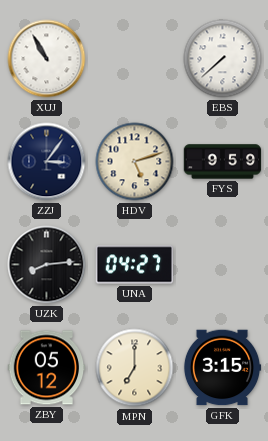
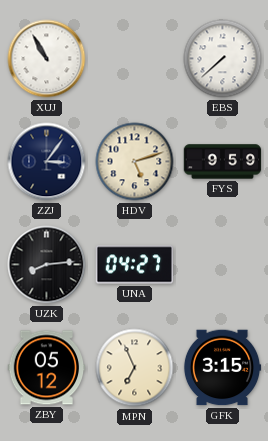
MPN: 7:00 -> 6:56
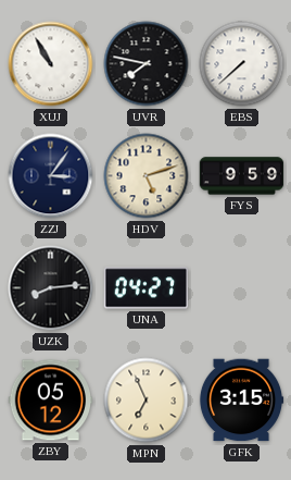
UVR: none -> 7:47
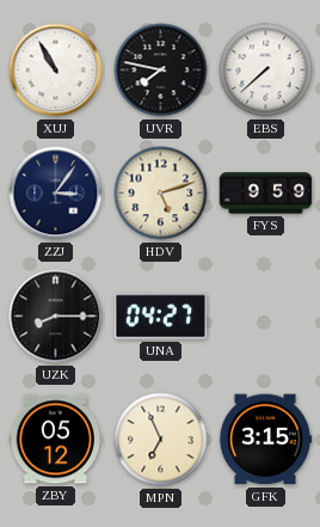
UZK: 8:14 -> 8:15
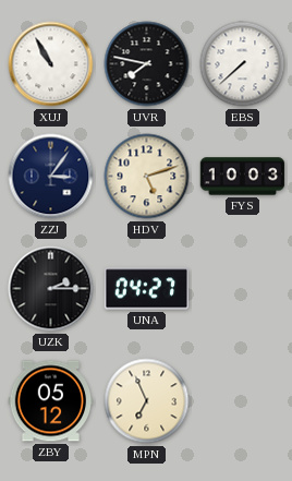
FYS: 9:59 -> 10:03
UZK: 8:15 -> 2:15
GFK: 3:15 -> none
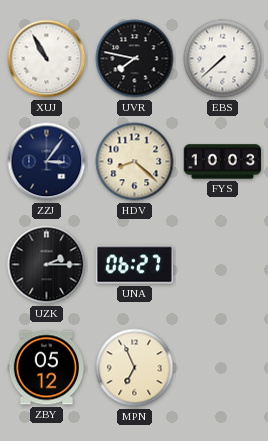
HDV: 5:12 -> 8:22
UNA: 04:27 -> 06:27
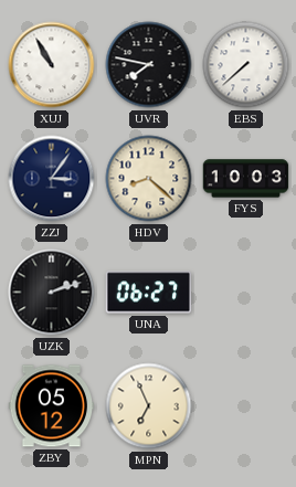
UZK: 2:15 -> 2:12
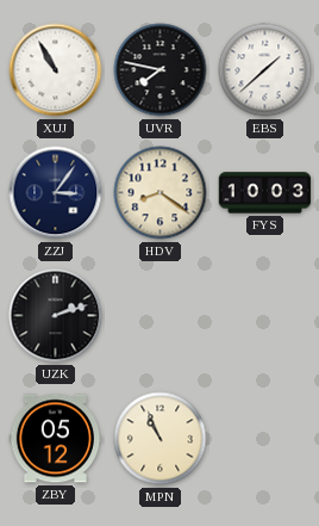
EBS: 7:38 -> 1:38
HDV: 8:22 -> 8:21
UNA: 06:27 -> none
MPN: 6:56 -> 10:56
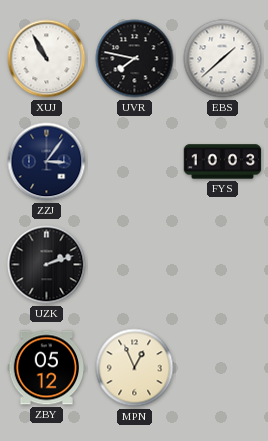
HDV: 8:21 -> none
MPN: 10:56 -> 12:56
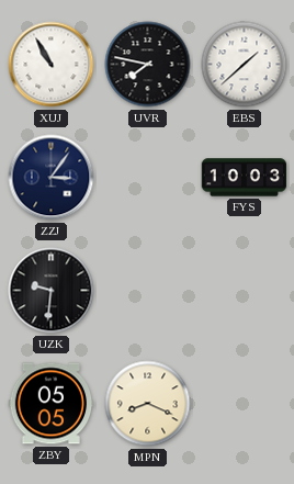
UZK: 2:12 -> 9:31
ZBY: 05:12 -> 05:05
MPN: 12:56 -> 8:19
